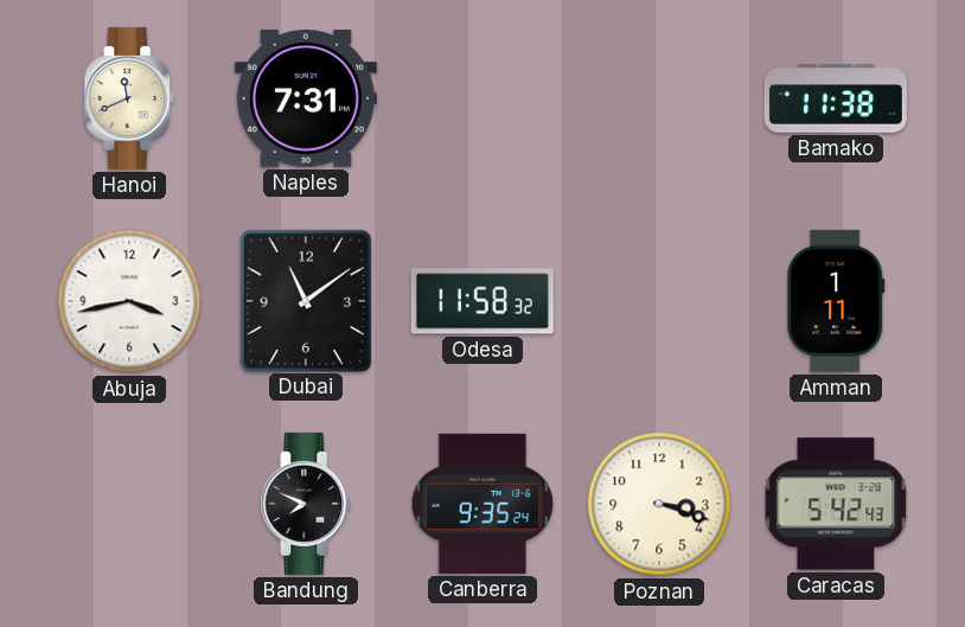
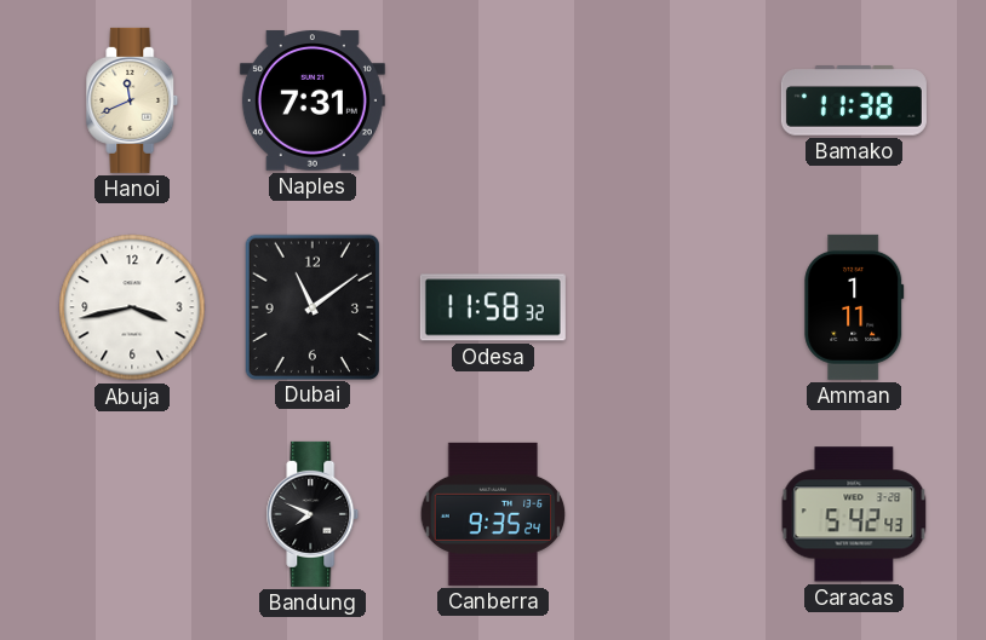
Poznan: 3:18 -> none
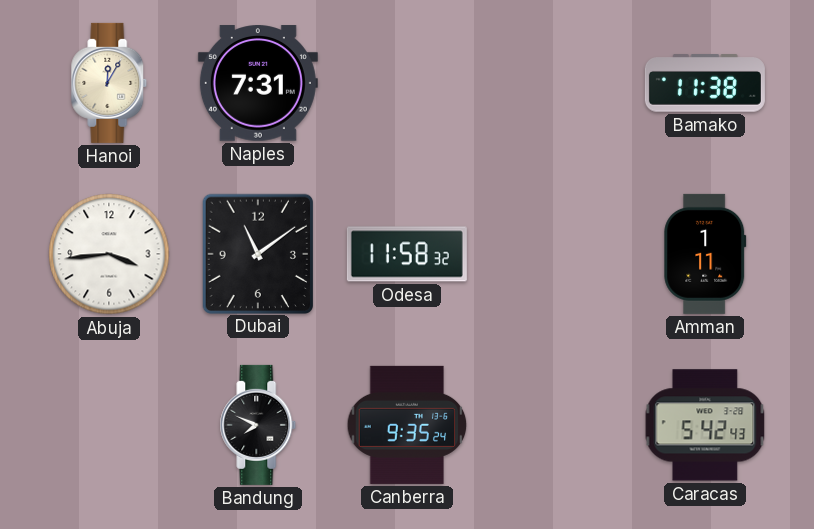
Hanoi: 11:41 -> 12:05
Abuja: 3:43 -> 3:44
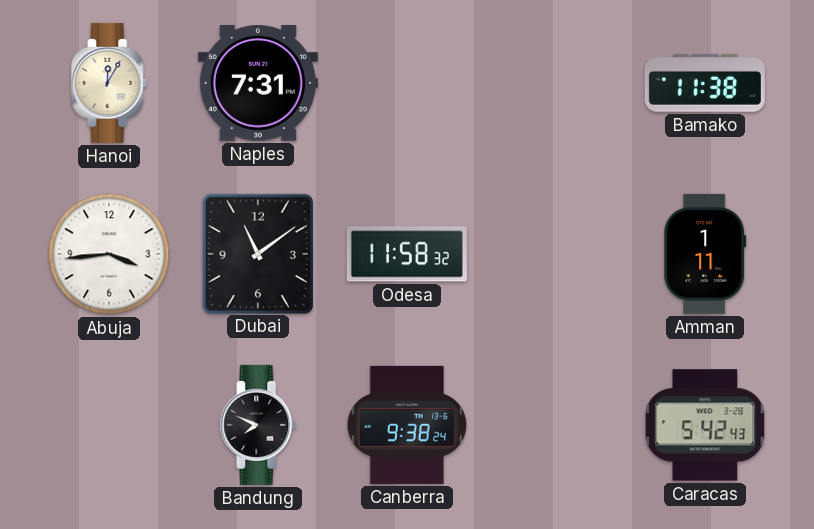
Canberra: 9:35 -> 9:38
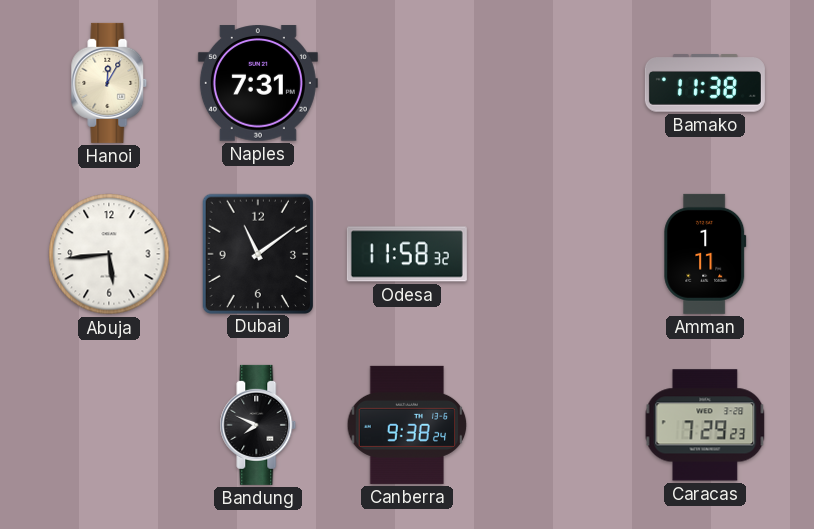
Abuja: 3:44 -> 5:44
Caracas: 5:42 -> 7:29
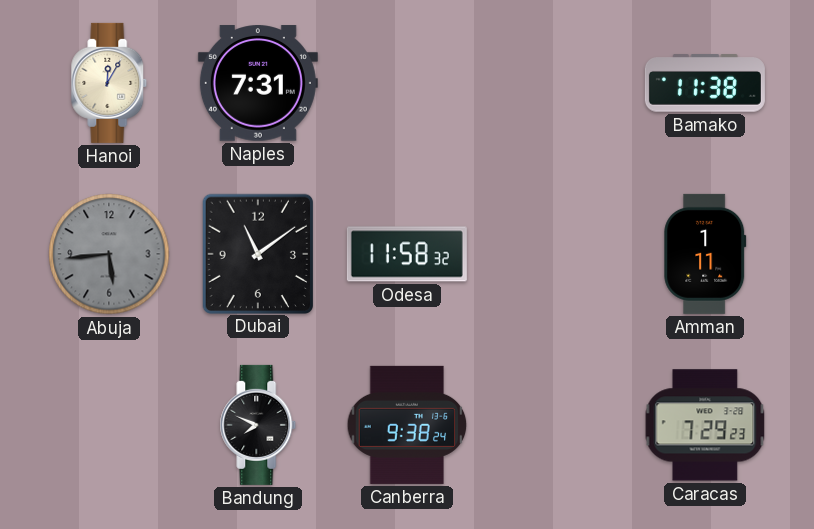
Abuja dial: white -> grey
